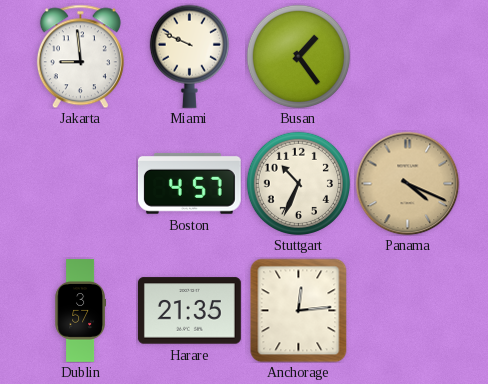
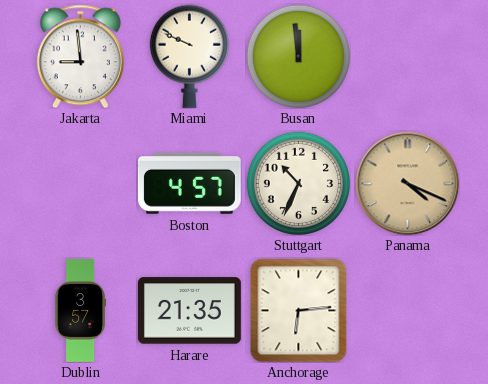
Busan: 1:24 -> 11:59
Anchorage: 12:14 -> 6:14
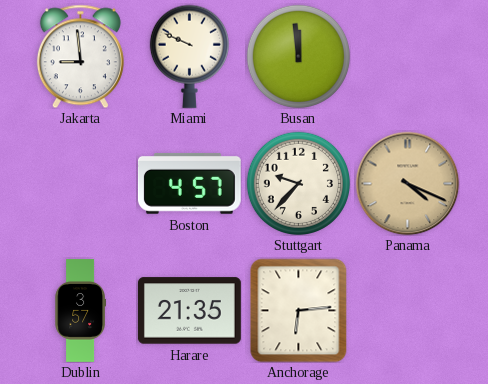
Stuttgart: 10:34 -> 9:37
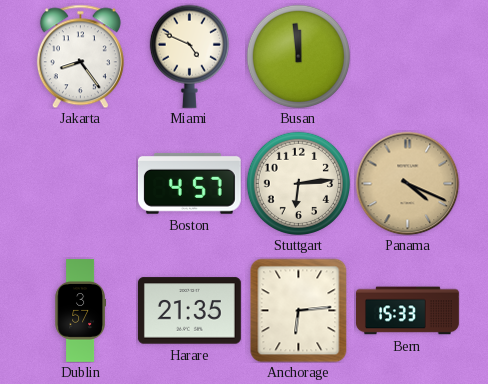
Jakarta: 8:59 -> 8:24
Miami: 9:49 -> 4:49
Stuttgart: 9:37 -> 6:14
Bern: none -> 15:33
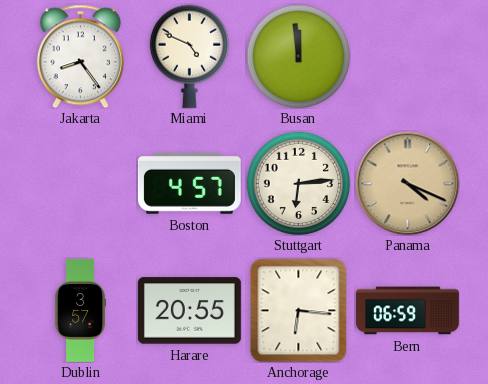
Harare: 21:35 -> 20:55
Anchorage: 6:14 -> 6:16
Bern: 15:33 -> 06:59
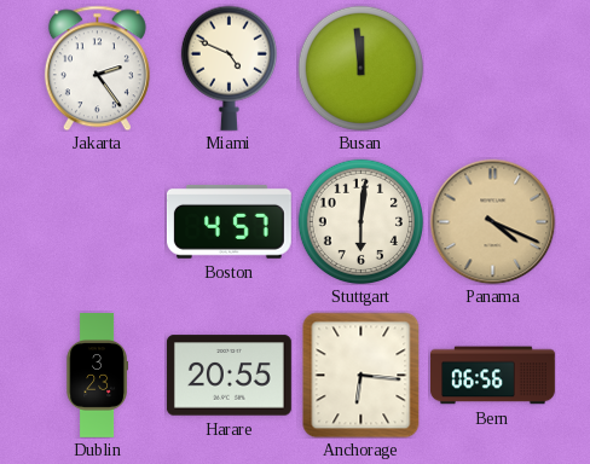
Jakarta: 8:24 -> 2:24
Stuttgart: 6:14 -> 6:01
Dublin: 3:57 -> 3:23
Bern: 06:59 -> 06:56
